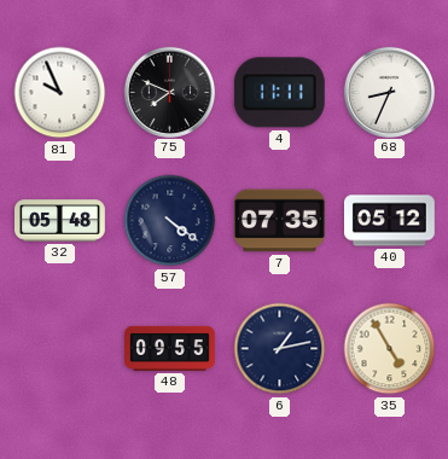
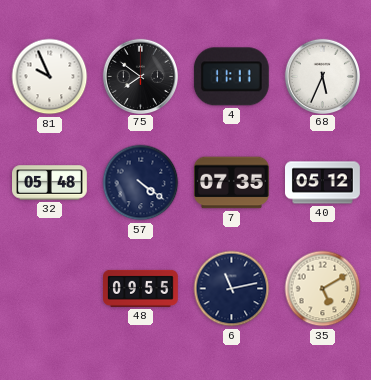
75: 7:49 -> 7:51
68: 8:34 -> 5:34
6: 1:13 -> 11:13
35: 4:55 -> 5:10
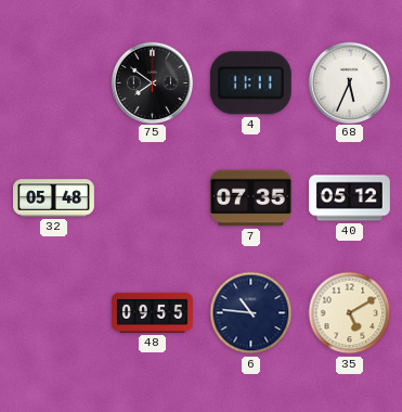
81: 9:56 -> none
57: 4:21 -> none
6: 11:13 -> 10:46
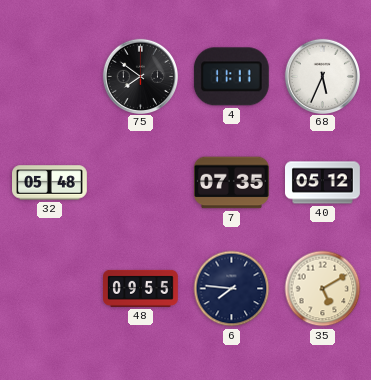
6: 10:46 -> 7:46
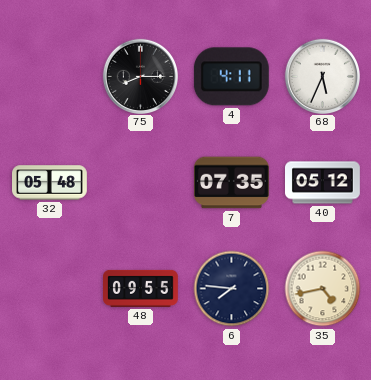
75: 7:51 -> 8:15
4: 11:11 -> 4:11
35: 5:10 -> 4:43
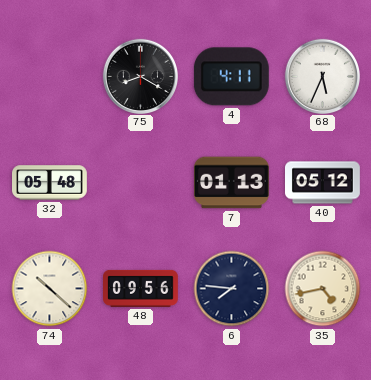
75: 8:15 -> 8:20
7: 07:35 -> 01:13
74: none -> 10:22
48: 09:55 -> 09:56
